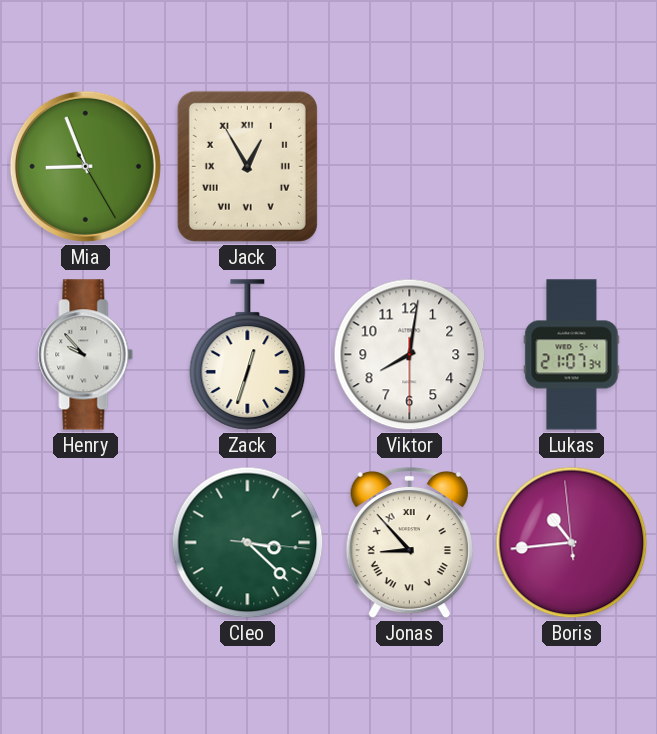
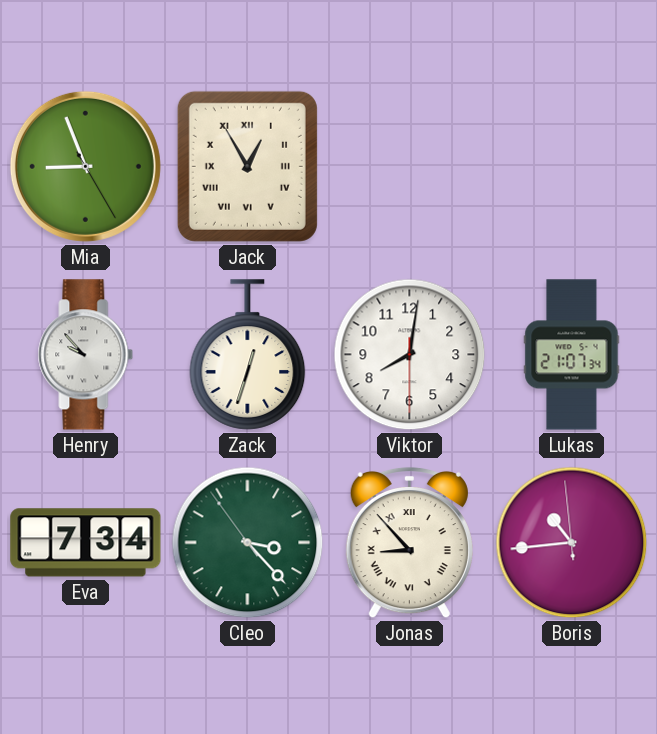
Eva: none -> 7:34
Cleo: 3:22:16 -> 3:22:54
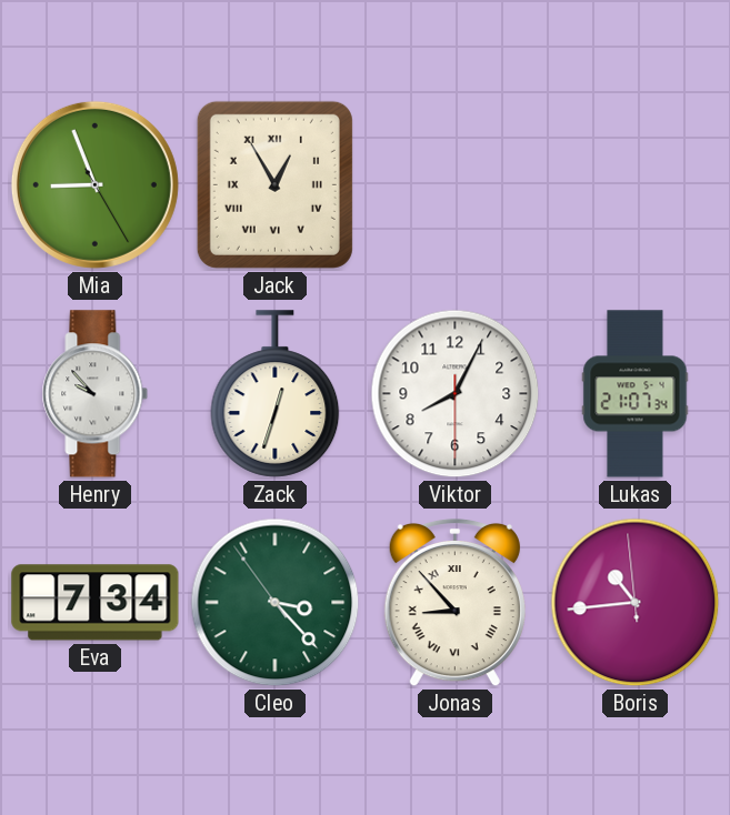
Viktor: 8:01 -> 8:04
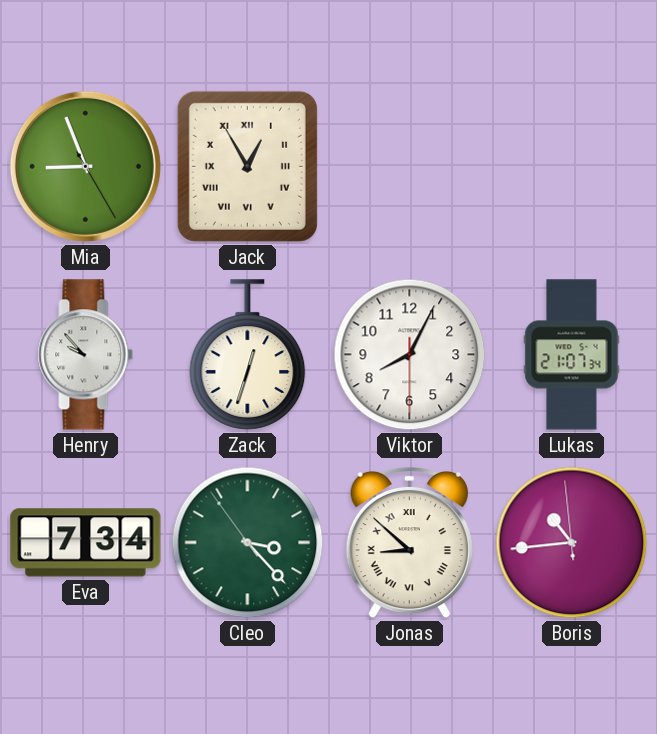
Jonas: 8:53 -> 8:52
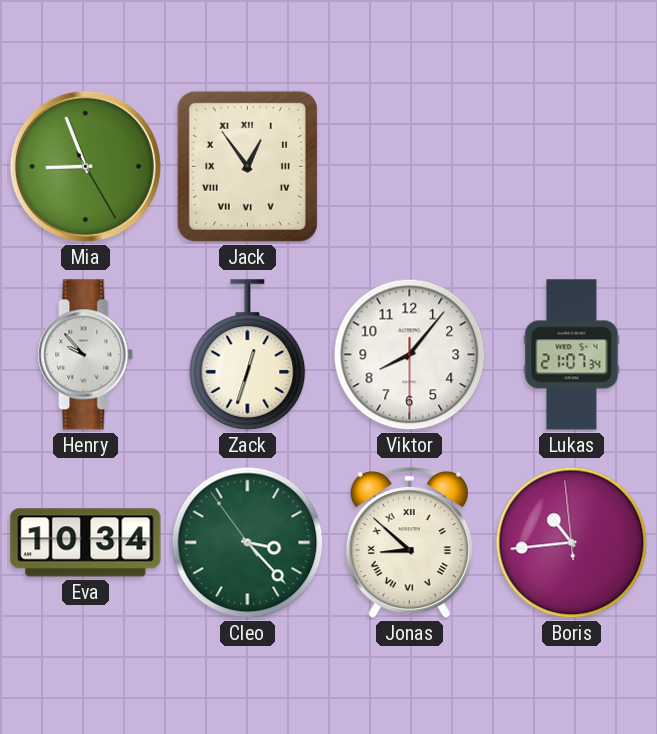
Jack: 12:55 -> 12:54
Viktor: 8:04 -> 8:06
Eva: 7:34 -> 10:34
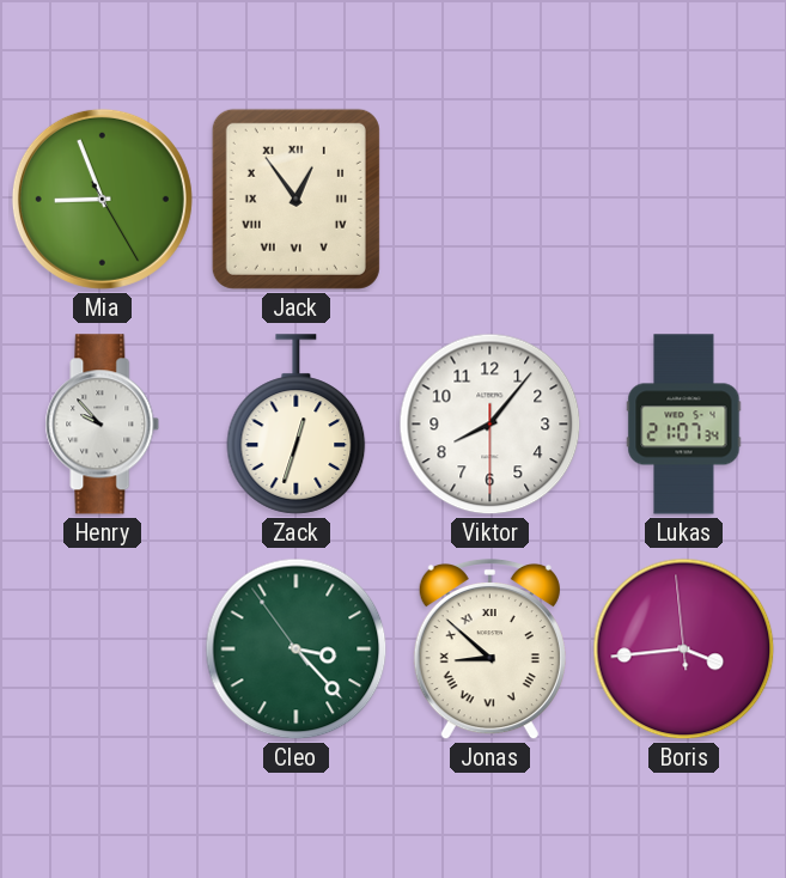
Eva: 10:34 -> none
Boris: 10:43 -> 3:43
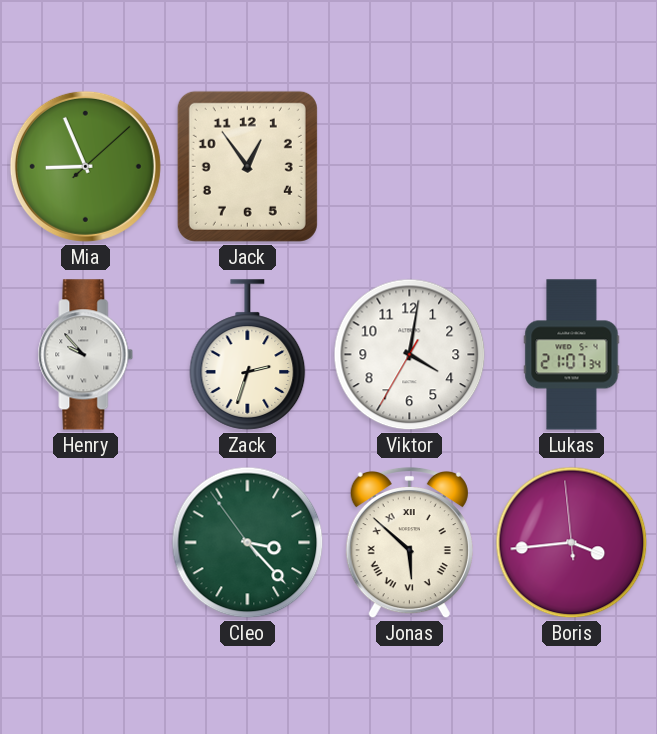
Mia: 8:56:25 -> 8:56:08
Jack numerals: Roman -> Arabic
Zack: 12:33 -> 2:33
Viktor: 8:06 -> 4:01
Jonas: 8:52 -> 5:52
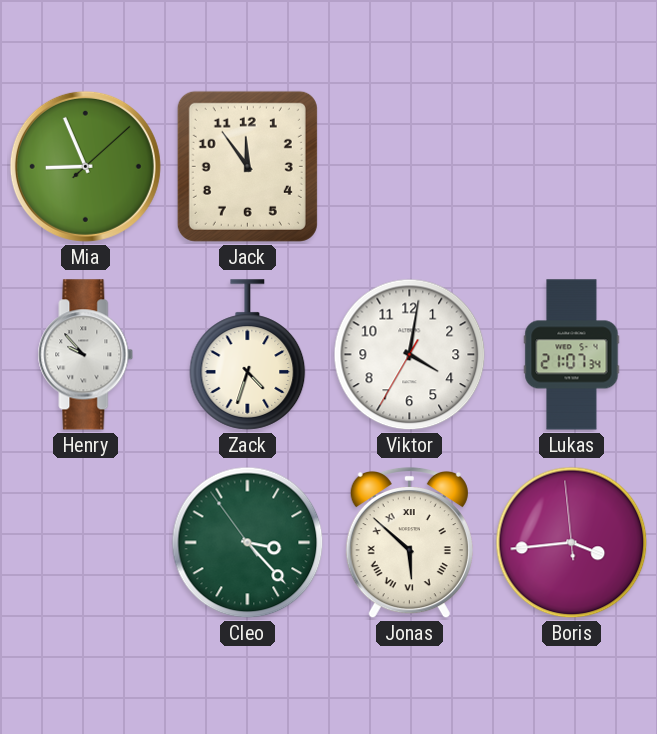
Jack: 12:54 -> 11:54
Zack: 2:33 -> 4:33
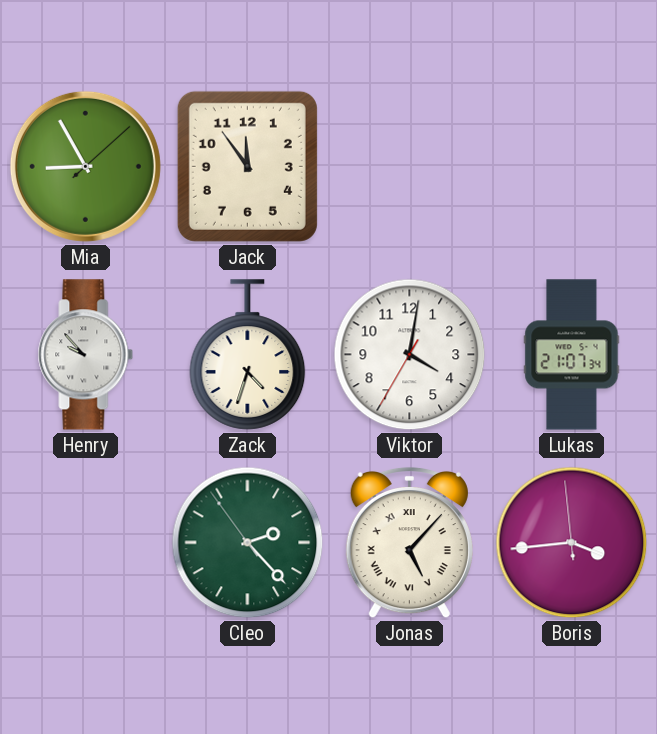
Mia: 8:56 -> 8:55
Cleo: 3:22 -> 2:22
Jonas: 5:52 -> 5:07
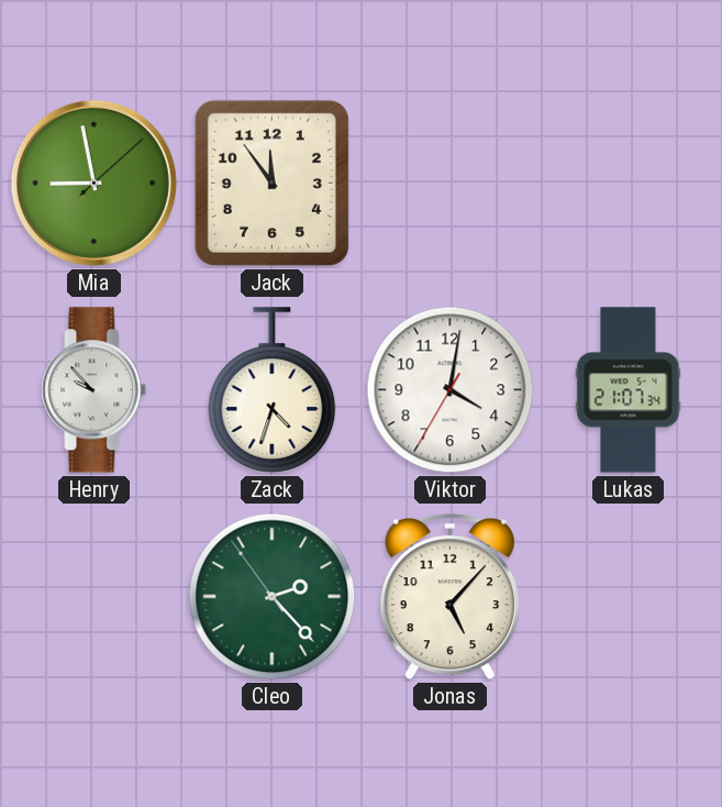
Mia: 8:55 -> 8:58
Jonas numerals: Roman -> Arabic
Boris: 3:43 -> none
